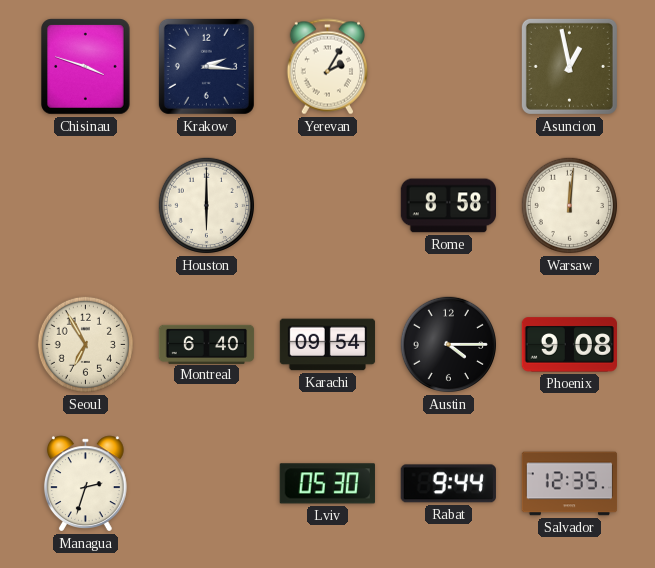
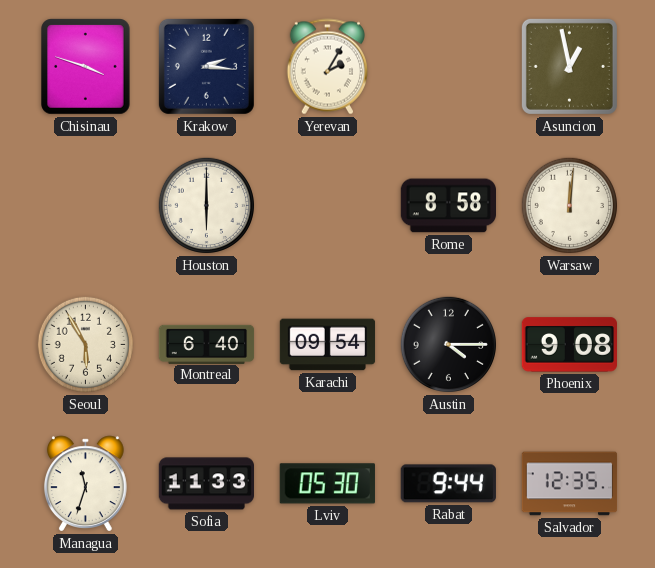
Seoul: 6:55 -> 5:55
Managua: 2:33 -> 11:33
Sofia: none -> 11:33
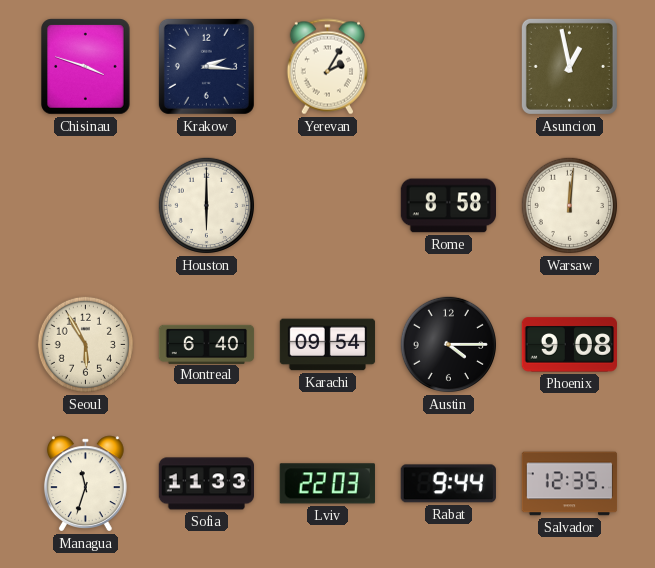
Lviv: 05:30 -> 22:03
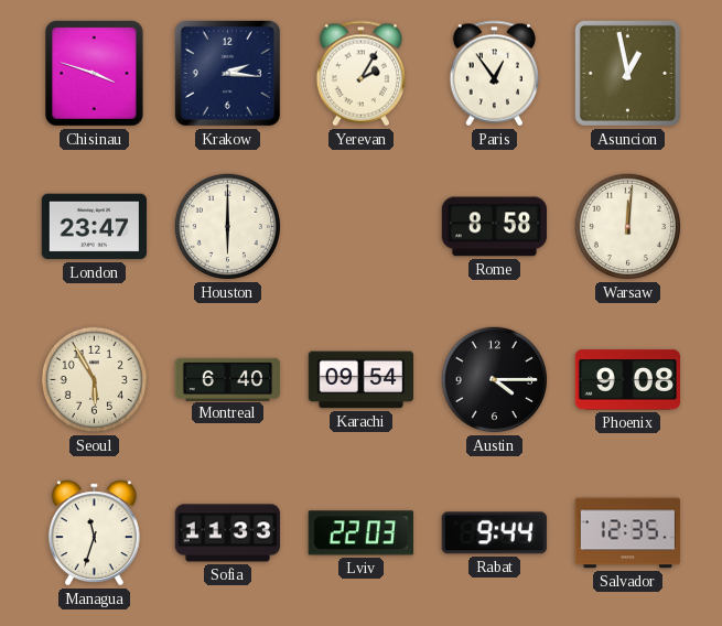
Paris: none -> 12:54
London: none -> 23:47
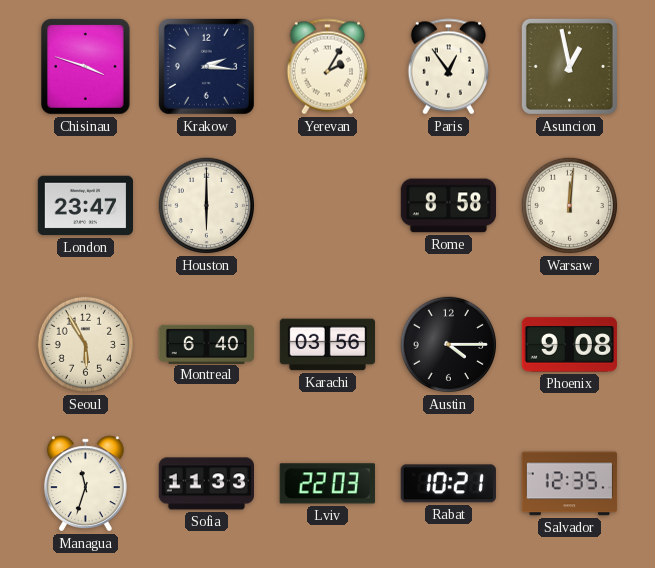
Karachi: 09:54 -> 03:56
Rabat: 9:44 -> 10:21
